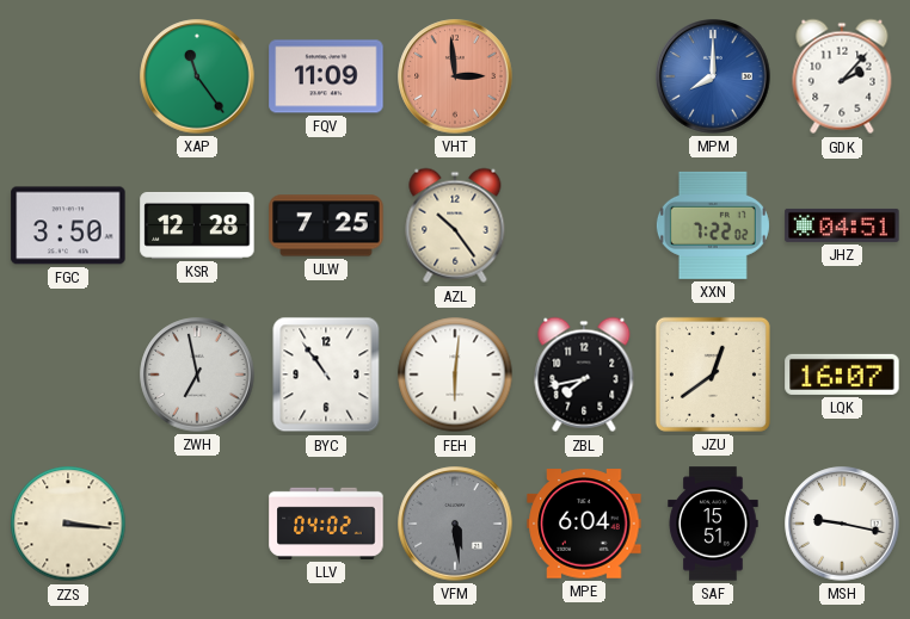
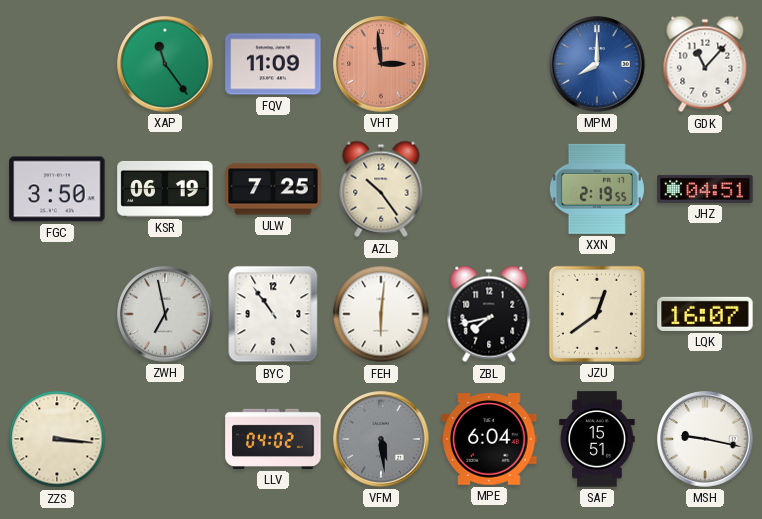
GDK: 2:07 -> 11:07
KSR: 12:28 -> 06:19
XXN: 7:22 -> 2:19
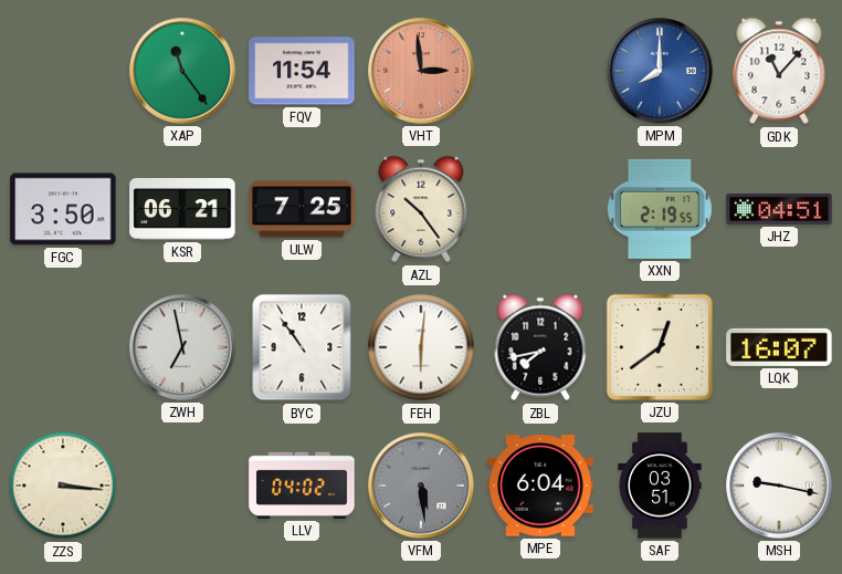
FQV: 11:09 -> 11:54
KSR: 06:19 -> 06:21
SAF: 15:51 -> 03:51
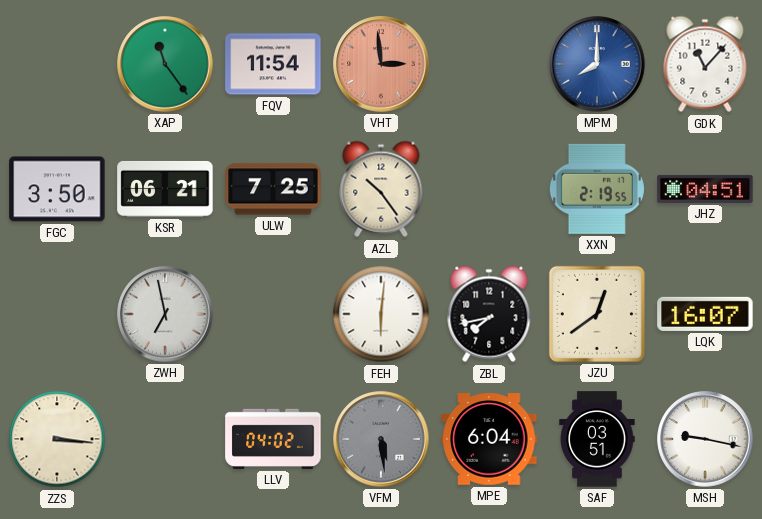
BYC: 10:54 -> none
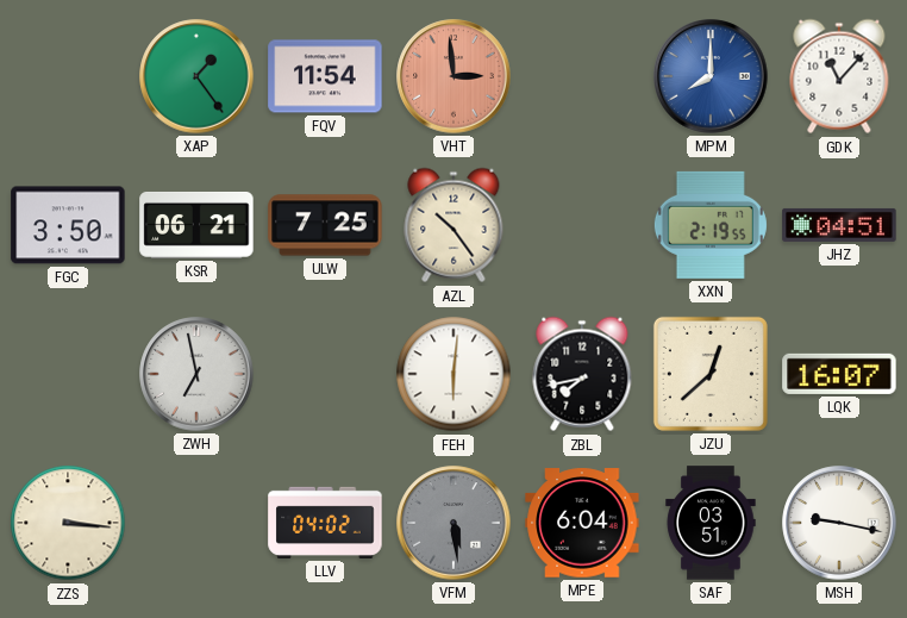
XAP: 11:24 -> 1:24
JZU: 12:39 -> 12:38
